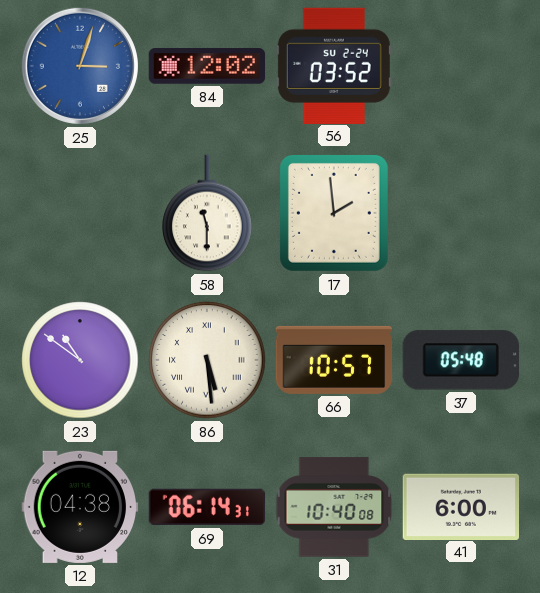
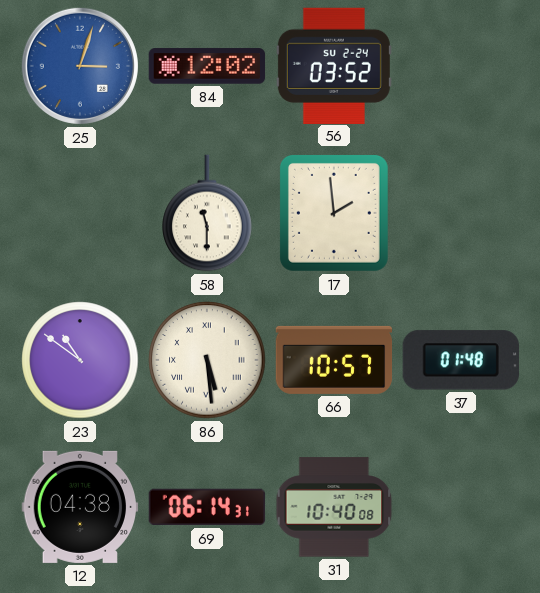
37: 05:48 -> 01:48
41: 6:00 -> none
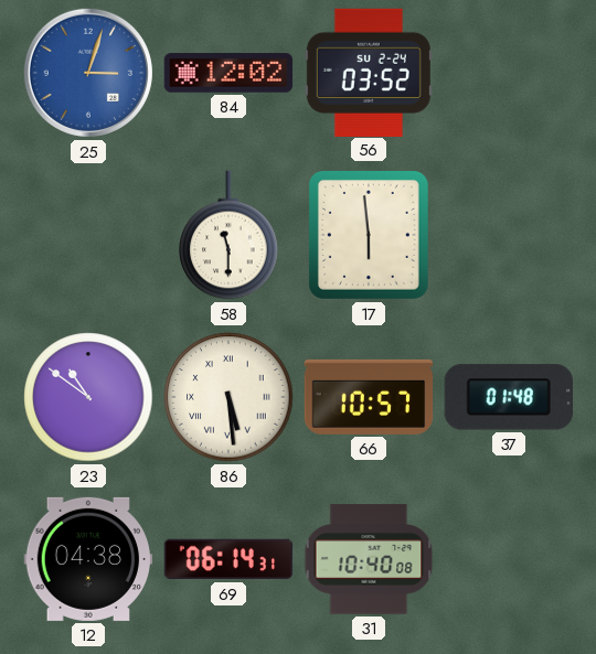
17: 1:59 -> 5:59
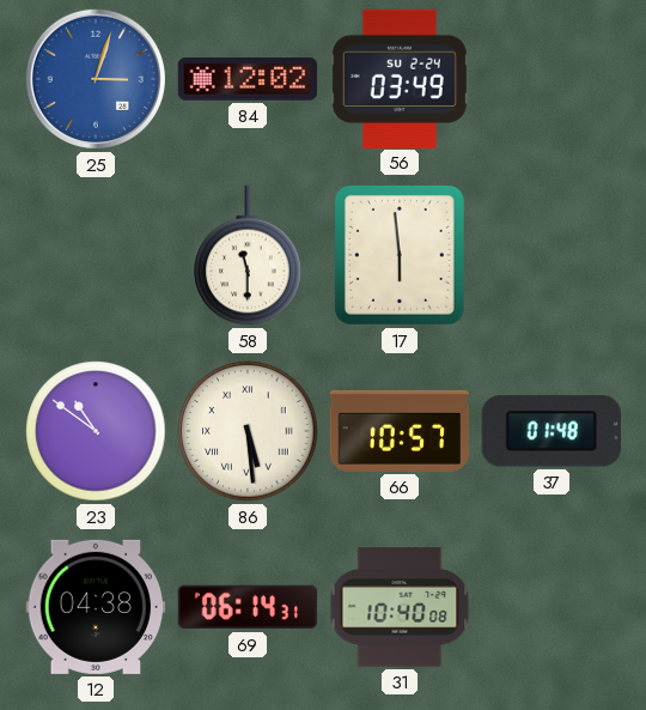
56: 03:52 -> 03:49
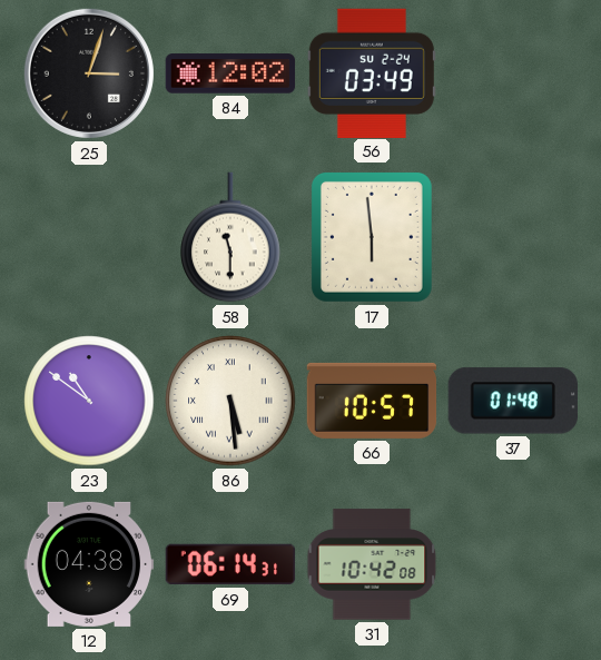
25 dial: blue -> black
31: 10:40 -> 10:42
